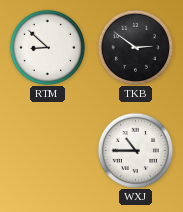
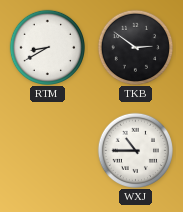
RTM: 8:52 -> 8:40
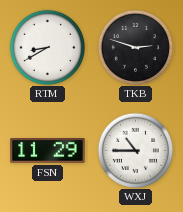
TKB: 2:51 -> 2:48
FSN: none -> 11:29
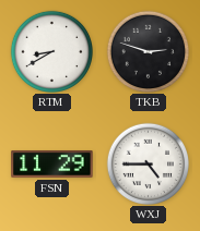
WXJ: 10:45 -> 4:45
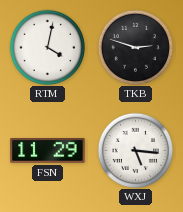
RTM: 8:40 -> 4:02
WXJ: 4:45 -> 5:16
